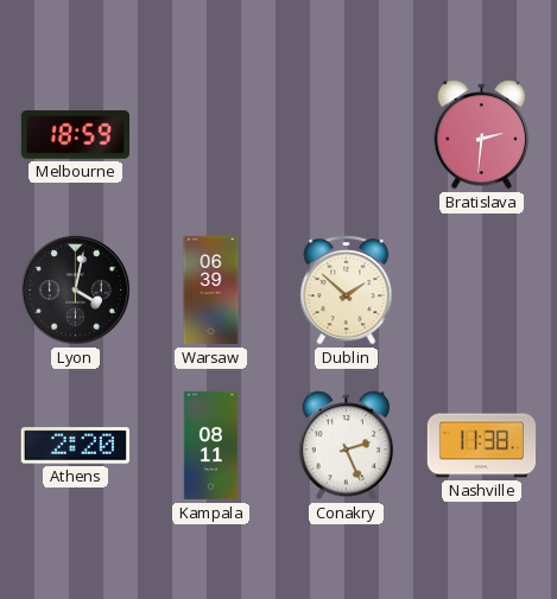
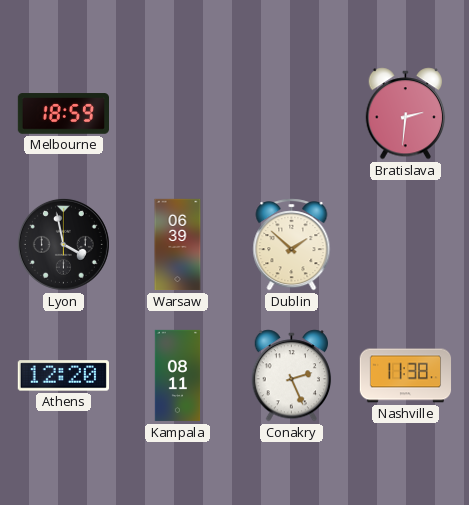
Lyon: 4:02 -> 3:58
Athens: 2:20 -> 12:20
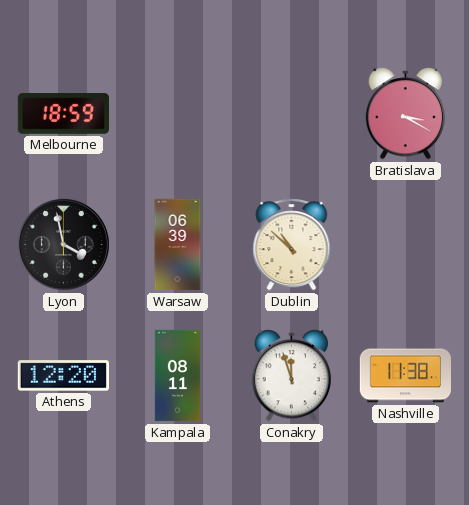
Bratislava: 2:31 -> 3:20
Dublin: 1:52 -> 10:52
Conakry: 2:26 -> 11:57
